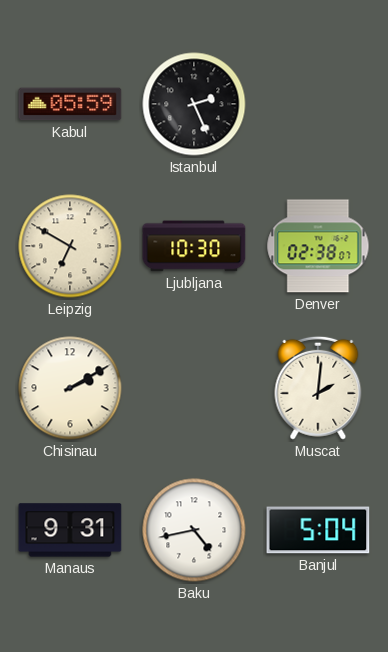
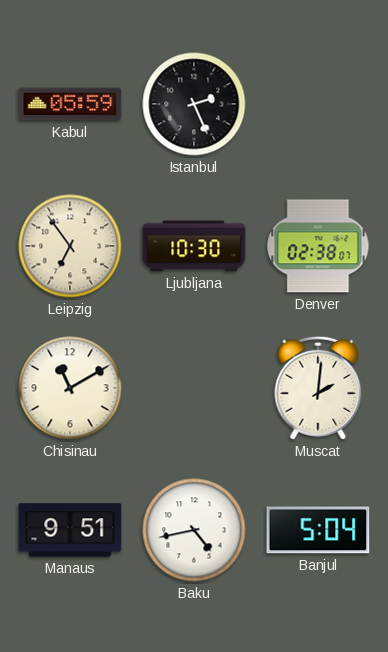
Leipzig: 6:50 -> 6:54
Chisinau: 2:10 -> 11:10
Manaus: 9:31 -> 9:51
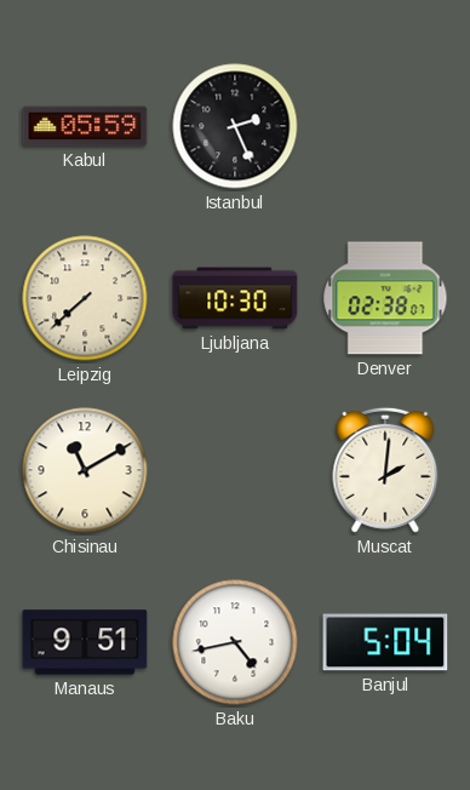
Leipzig: 6:54 -> 7:38
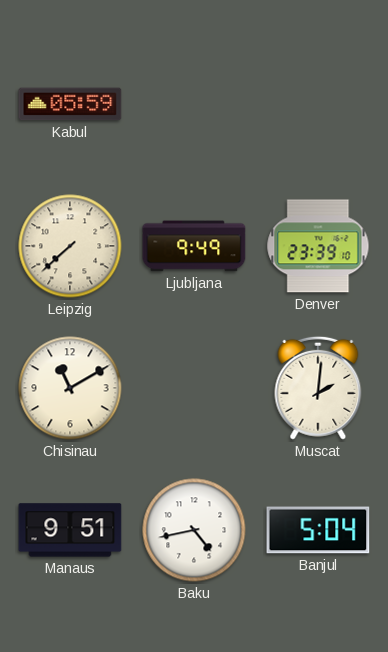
Istanbul: 2:26 -> none
Ljubljana: 10:30 -> 9:49
Denver: 02:38 -> 23:39
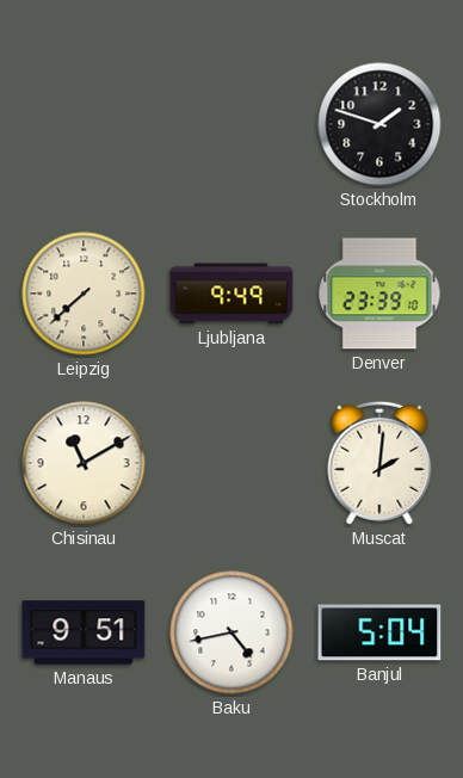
Kabul: 05:59 -> none
Stockholm: none -> 1:48
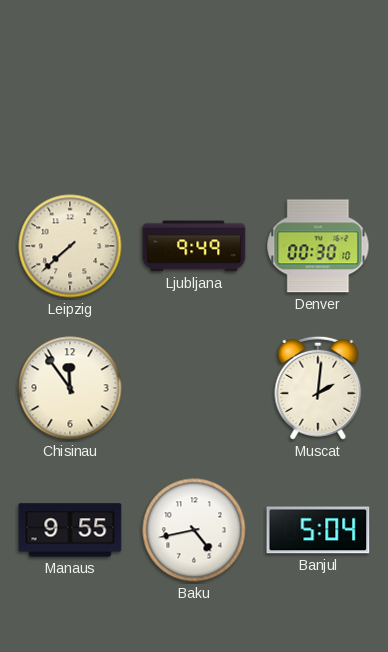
Stockholm: 1:48 -> none
Denver: 23:39 -> 00:30
Chisinau: 11:10 -> 11:54
Manaus: 9:51 -> 9:55
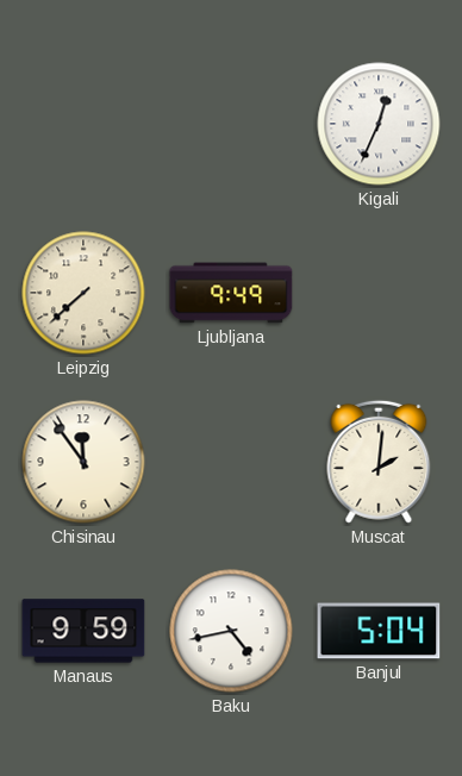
Kigali: none -> 12:34
Denver: 00:30 -> none
Manaus: 9:55 -> 9:59
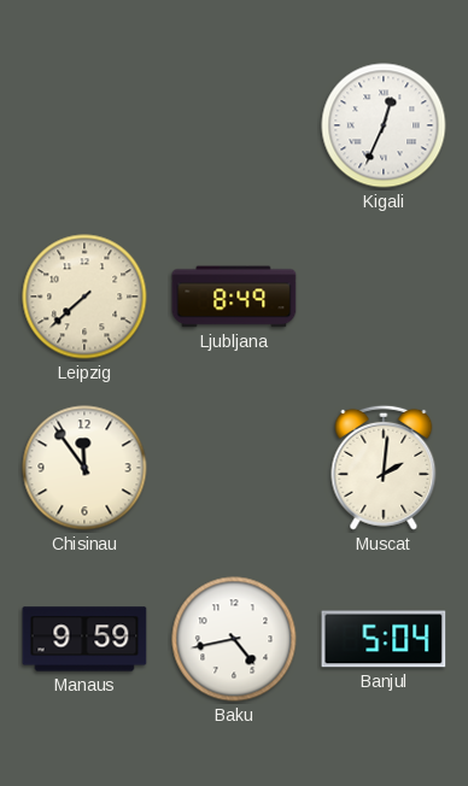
Ljubljana: 9:49 -> 8:49
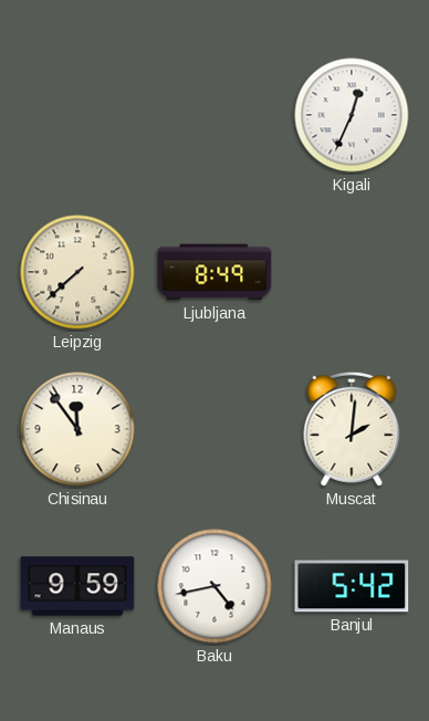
Banjul: 5:04 -> 5:42
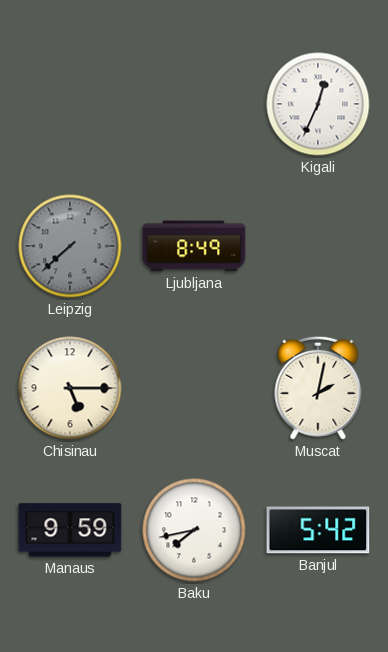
Leipzig dial: cream -> grey
Chisinau: 11:54 -> 5:15
Muscat: 2:01 -> 2:02
Baku: 4:43 -> 7:43
